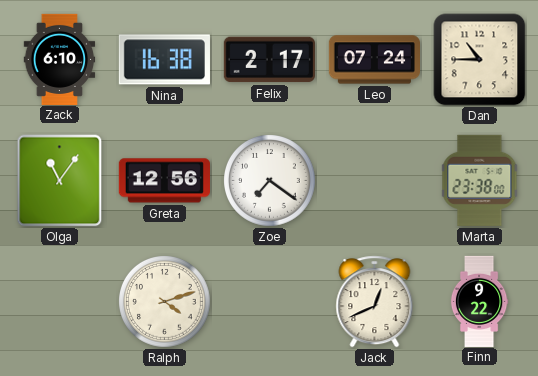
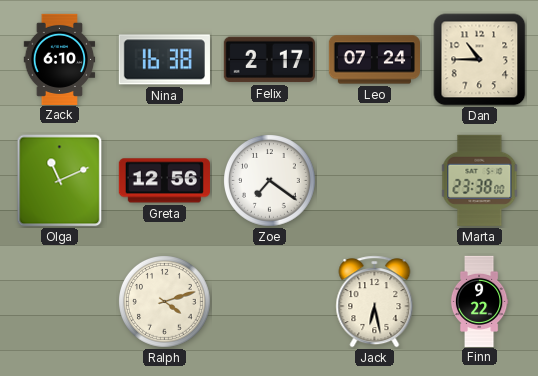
Olga: 11:06 -> 11:11
Jack: 12:41 -> 6:28
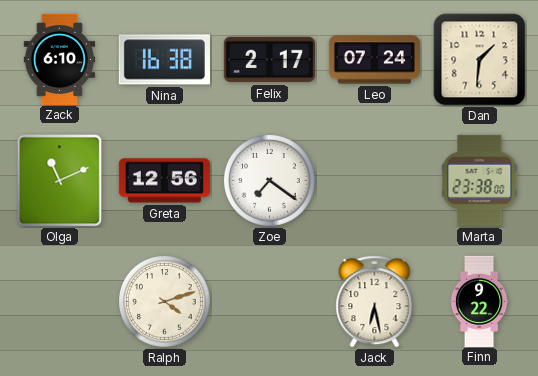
Dan: 10:45 -> 1:31
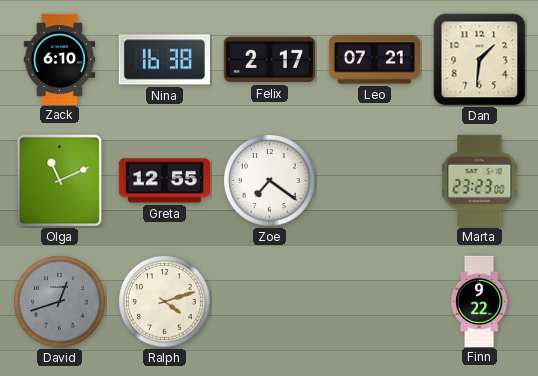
Leo: 07:24 -> 07:21
Greta: 12:56 -> 12:55
Marta: 23:38 -> 23:23
David: none -> 12:42
Jack: 6:28 -> none
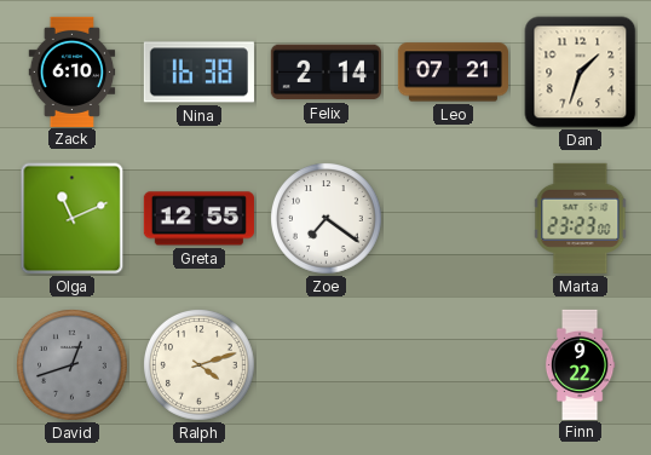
Felix: 2:17 -> 2:14
Dan: 1:31 -> 1:33
